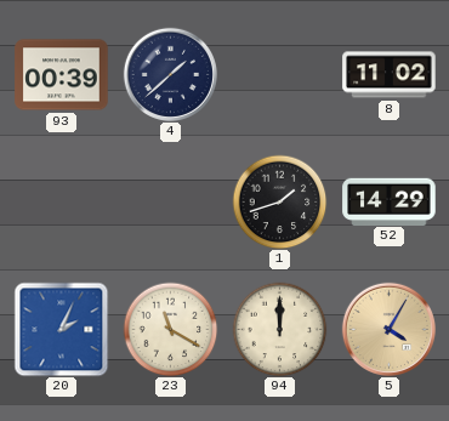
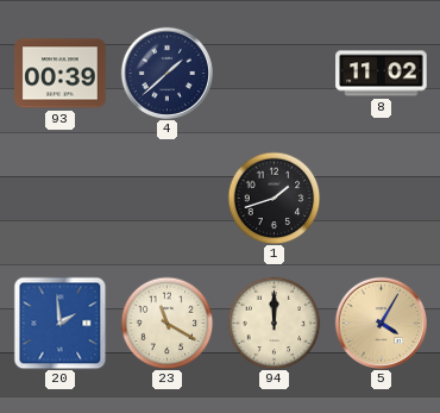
52: 14:29 -> none
20: 2:04 -> 1:59
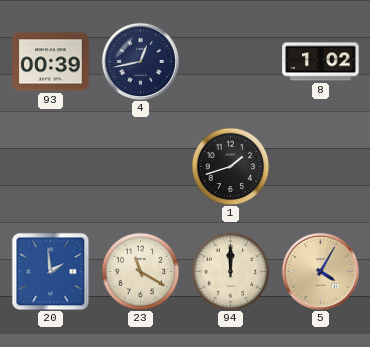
4: 1:38 -> 12:43
8: 11:02 -> 1:02
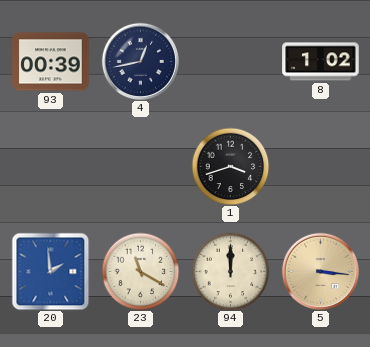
1: 1:42 -> 3:42
5: 4:05 -> 3:16
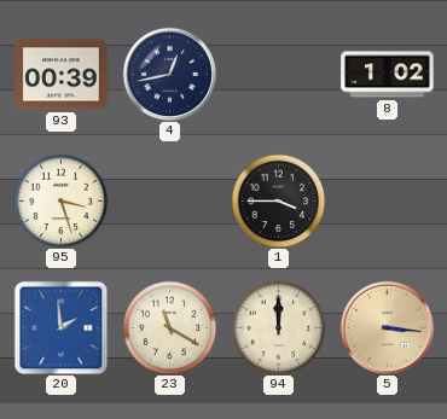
95: none -> 3:27
1: 3:42 -> 3:45
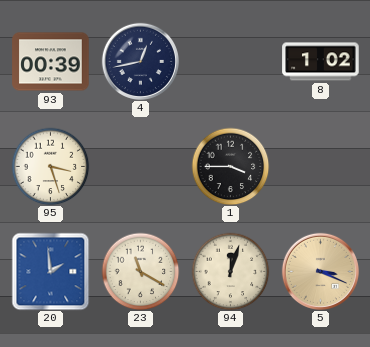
94: 12:00 -> 12:03
5: 3:16 -> 3:19
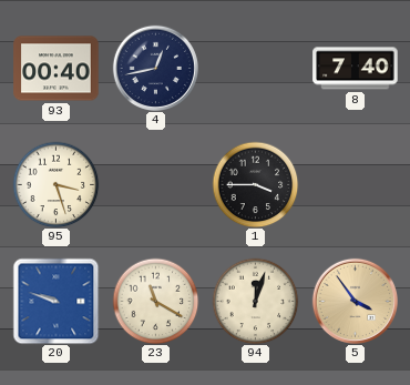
93: 00:39 -> 00:40
8: 1:02 -> 7:40
20: 1:59 -> 9:48
5: 3:19 -> 3:54
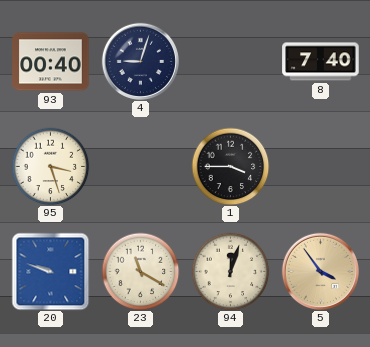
4: 12:43 -> 9:03
